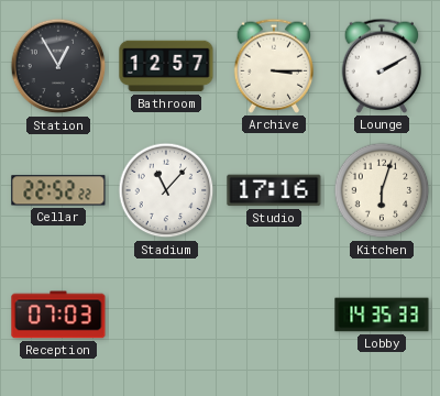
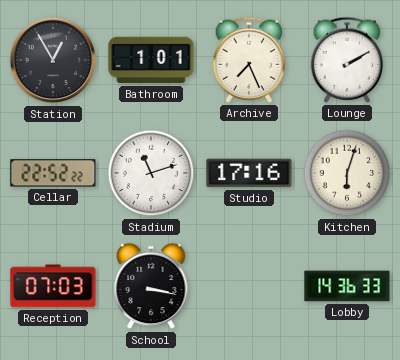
Bathroom: 12:57 -> 1:01
Archive: 3:15 -> 7:26
Stadium: 11:07 -> 11:12
School: none -> 3:17
Lobby: 14:35 -> 14:36
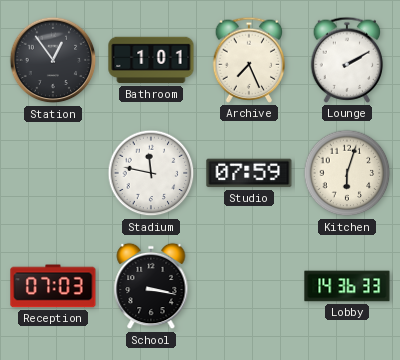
Station: 12:55 -> 12:54
Cellar: 22:52 -> none
Stadium: 11:12 -> 11:47
Studio: 17:16 -> 07:59
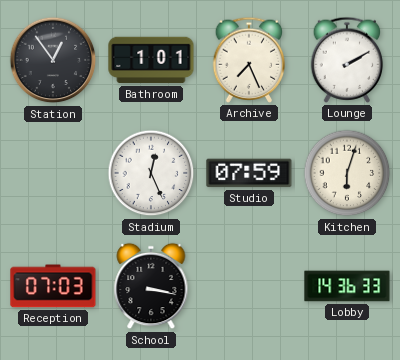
Stadium: 11:47 -> 12:26
